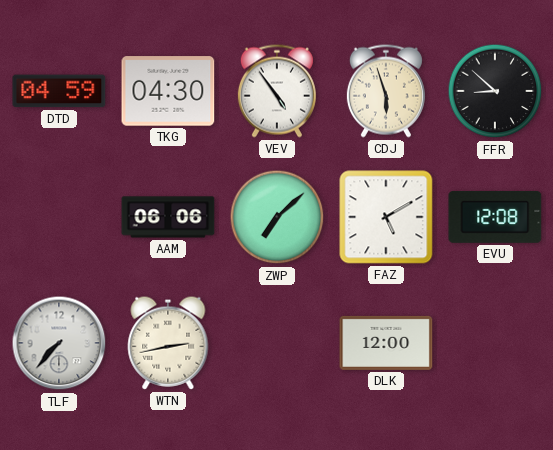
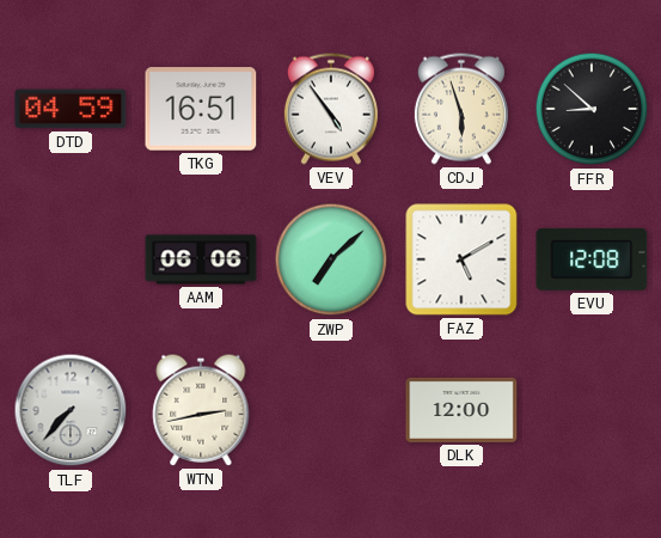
TKG: 04:30 -> 16:51
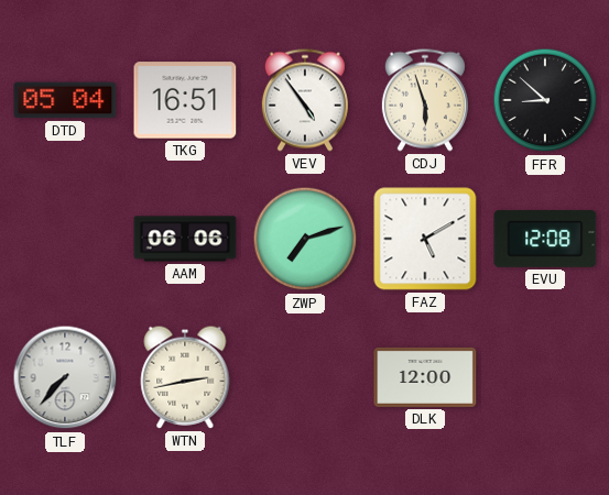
DTD: 04:59 -> 05:04
ZWP: 7:08 -> 7:12
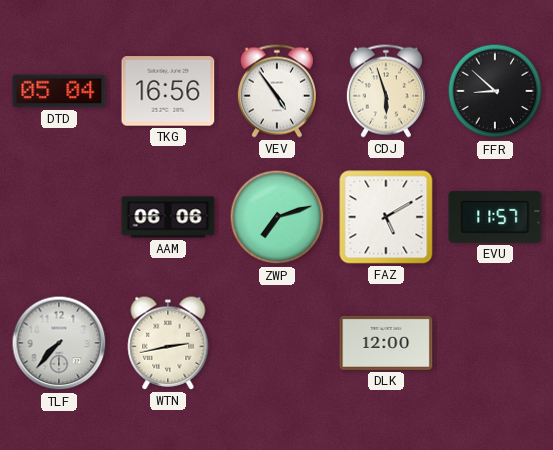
TKG: 16:51 -> 16:56
EVU: 12:08 -> 11:57
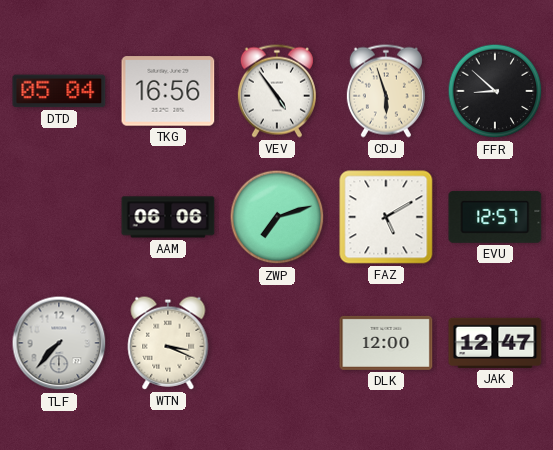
EVU: 11:57 -> 12:57
WTN: 2:43 -> 3:19
JAK: none -> 12:47
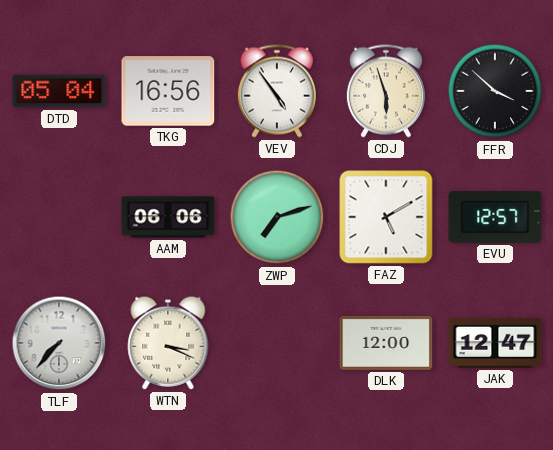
FFR: 8:52 -> 3:52
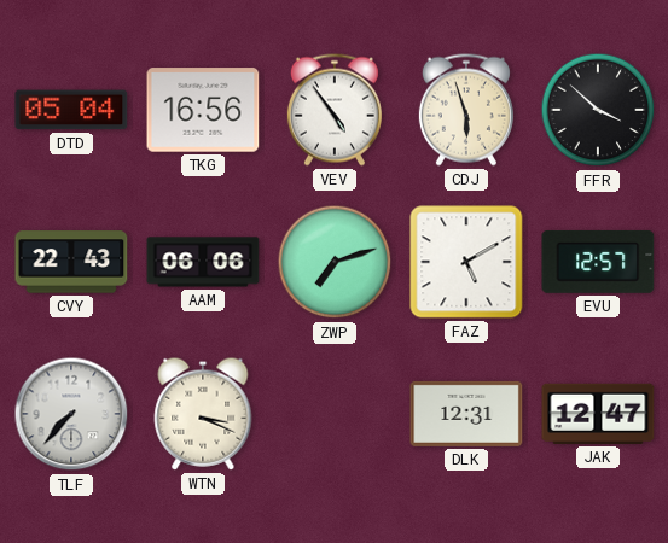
CVY: none -> 22:43
DLK: 12:00 -> 12:31
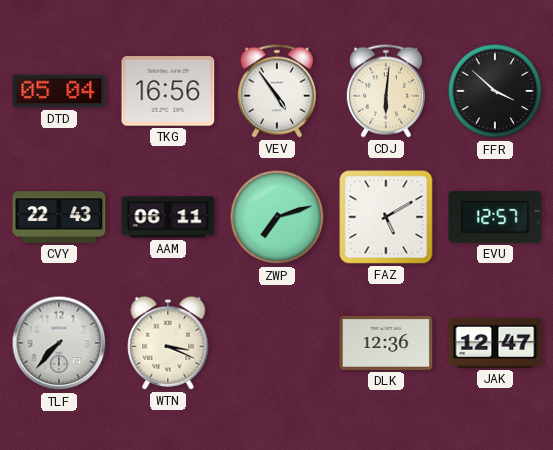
CDJ: 5:57 -> 6:01
AAM: 06:06 -> 06:11
DLK: 12:31 -> 12:36
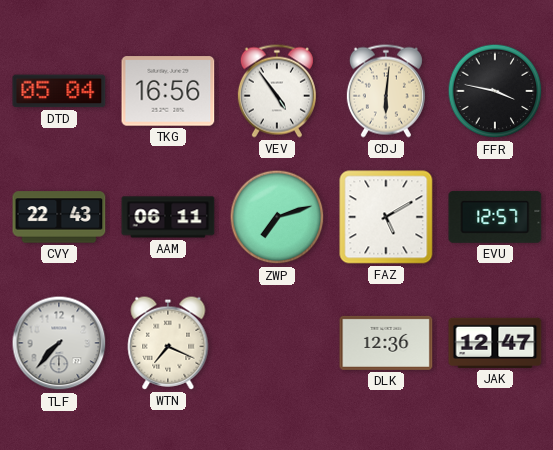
FFR: 3:52 -> 3:47
WTN: 3:19 -> 7:19
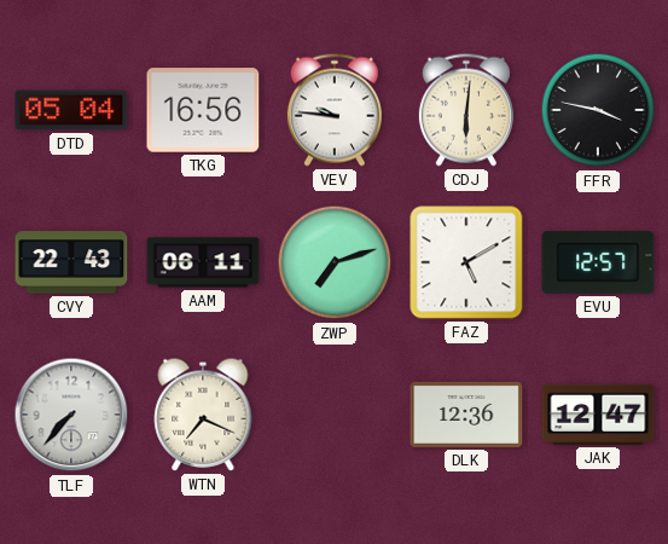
VEV: 4:54 -> 9:46
